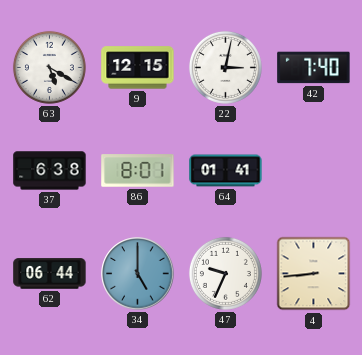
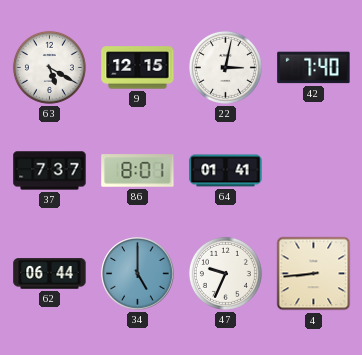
37: 6:38 -> 7:37
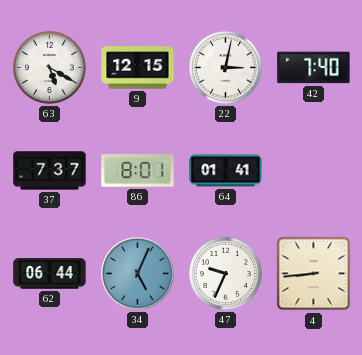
34: 5:00 -> 5:04
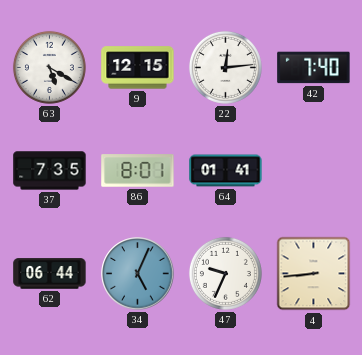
22: 3:02 -> 12:14
37: 7:37 -> 7:35
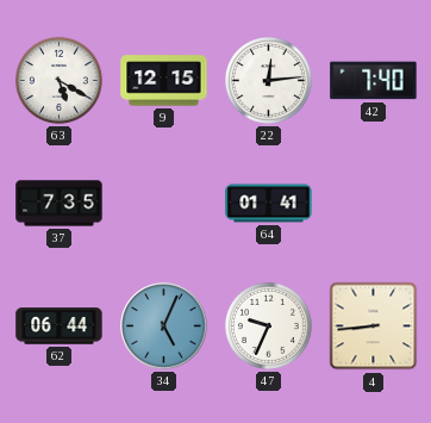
86: 8:01 -> none
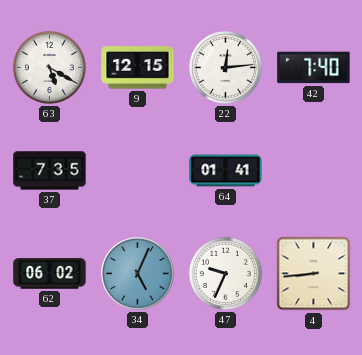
62: 06:44 -> 06:02
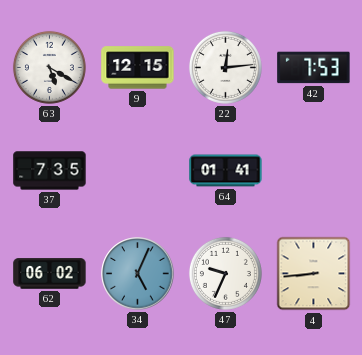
42: 7:40 -> 7:53
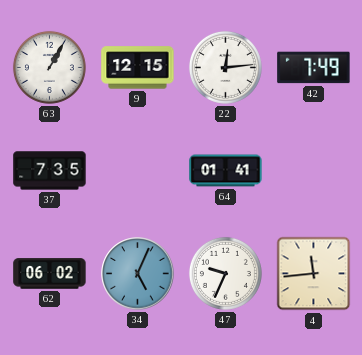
63: 5:20 -> 1:05
42: 7:53 -> 7:49
4: 8:44 -> 11:44
